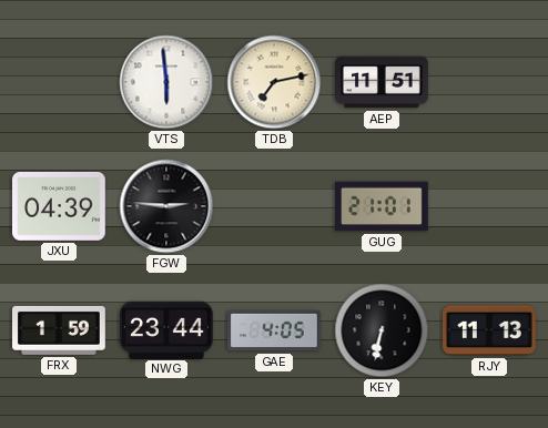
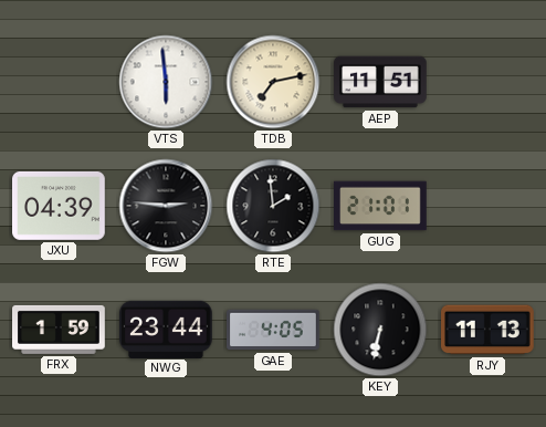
RTE: none -> 1:59
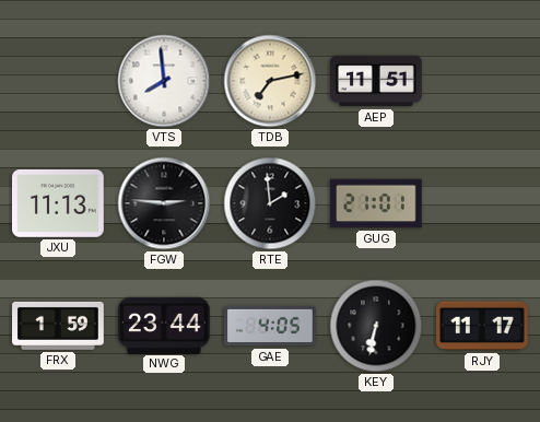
VTS: 5:59 -> 7:59
JXU: 04:39 -> 11:13
RJY: 11:13 -> 11:17
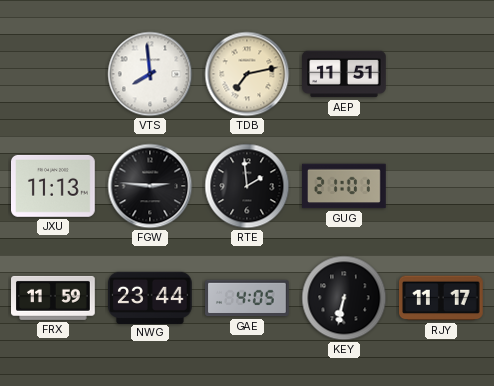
FRX: 1:59 -> 11:59
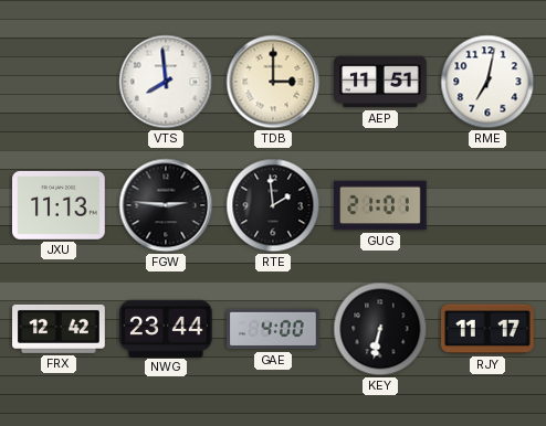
TDB: 7:13 -> 3:00
RME: none -> 7:02
FRX: 11:59 -> 12:42
GAE: 4:05 -> 4:00
